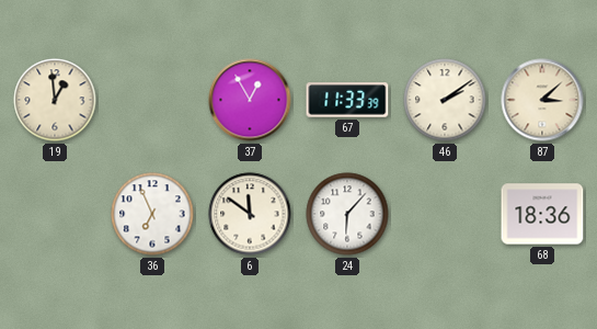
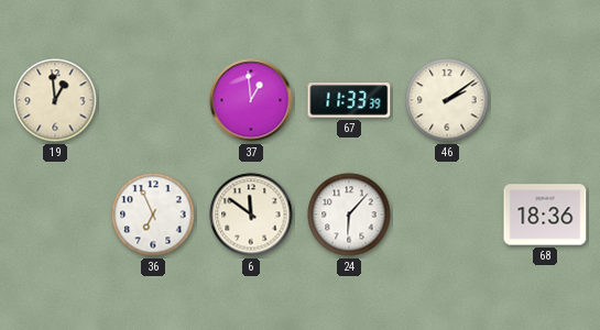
37: 12:55 -> 12:59
87: 3:08 -> none
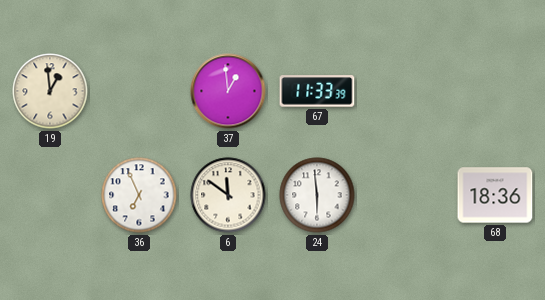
46: 2:09 -> none
24: 6:07 -> 5:59
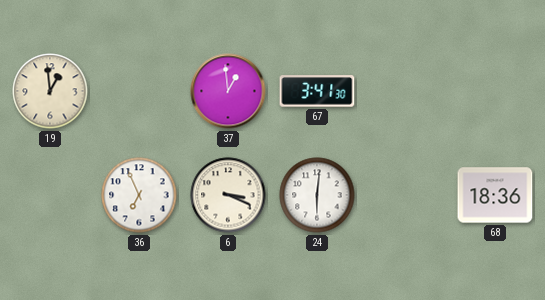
67: 11:33 -> 3:41
6: 11:51 -> 3:19
24: 5:59 -> 6:01
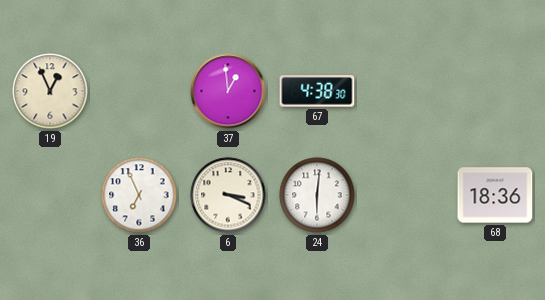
19: 12:59 -> 12:56
67: 3:41 -> 4:38
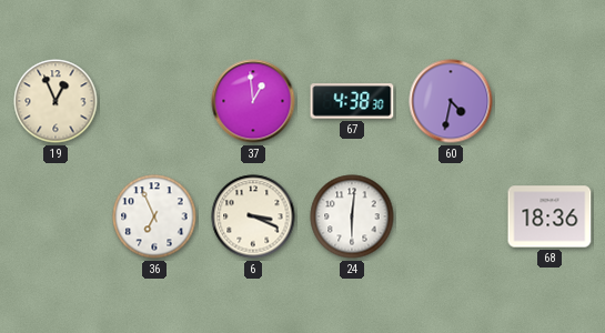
60: none -> 4:32
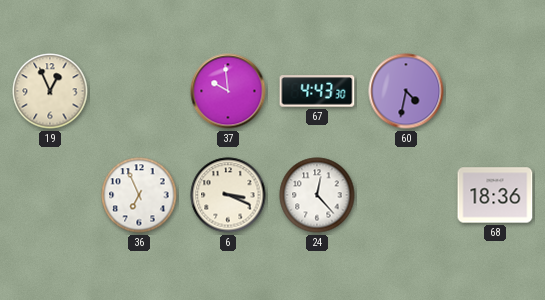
37: 12:59 -> 9:59
67: 4:38 -> 4:43
24: 6:01 -> 12:23
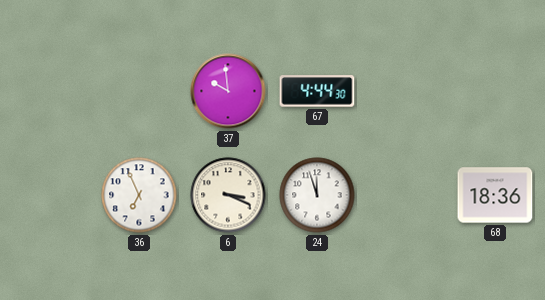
19: 12:56 -> none
67: 4:43 -> 4:44
60: 4:32 -> none
24: 12:23 -> 11:57
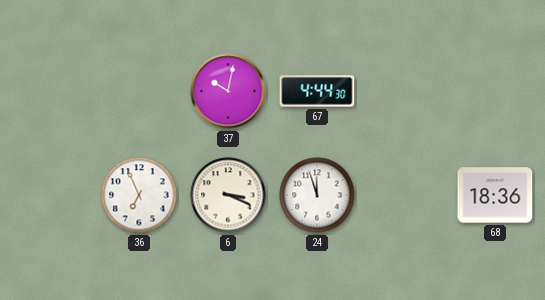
37: 9:59 -> 10:02
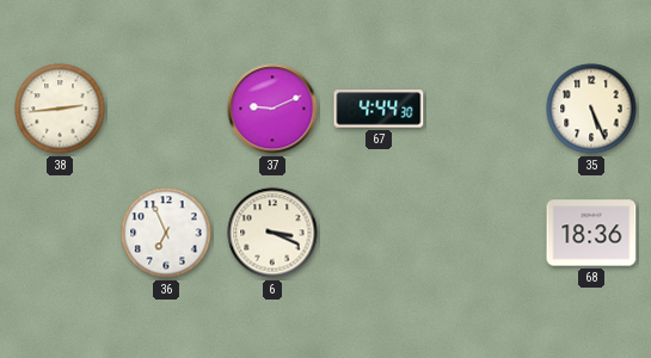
38: none -> 2:44
37: 10:02 -> 9:11
35: none -> 5:26
24: 11:57 -> none
